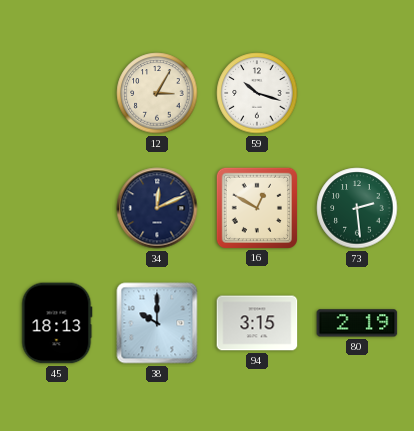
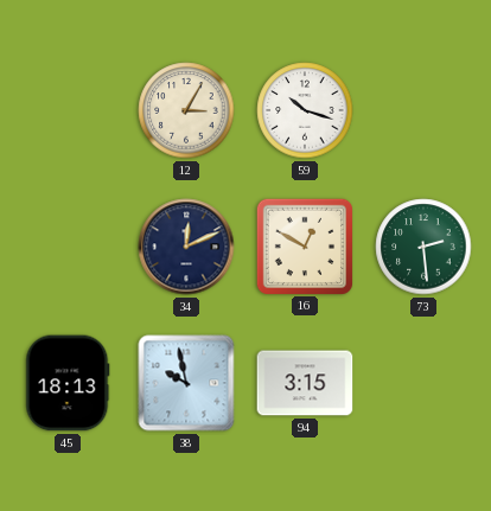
38: 10:00 -> 9:58
80: 2:19 -> none
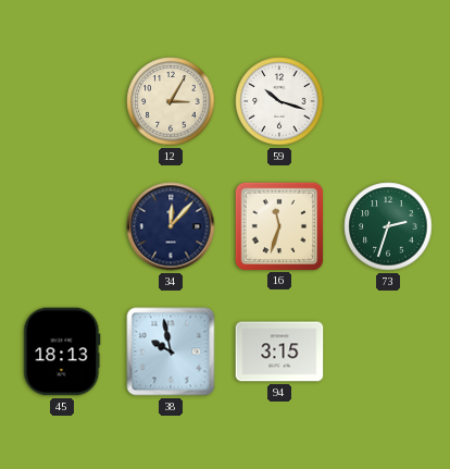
34: 12:11 -> 12:07
16: 12:50 -> 11:33
73: 2:29 -> 2:33
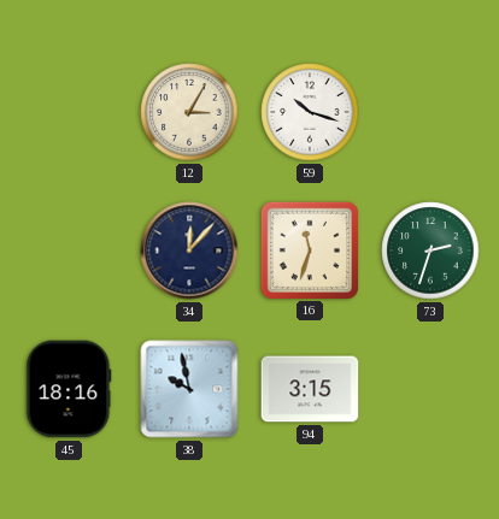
45: 18:13 -> 18:16
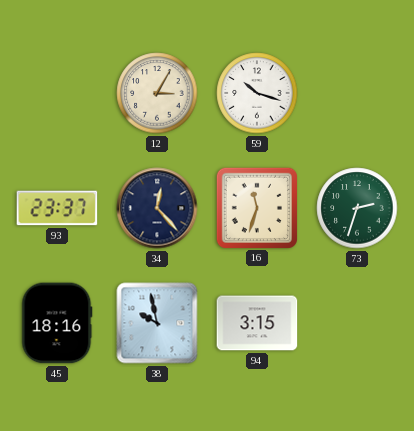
93: none -> 23:37
34: 12:07 -> 12:23
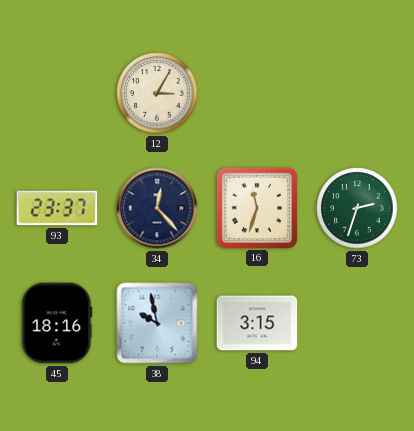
59: 10:18 -> none
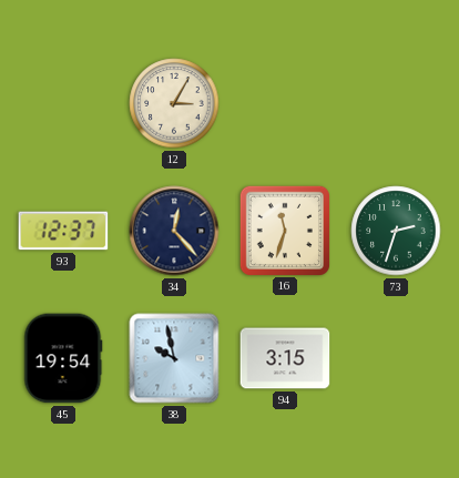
93: 23:37 -> 12:37
45: 18:16 -> 19:54
